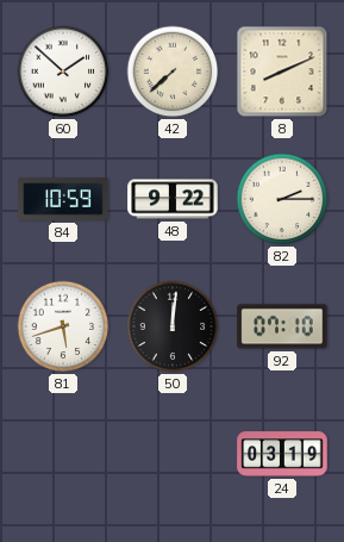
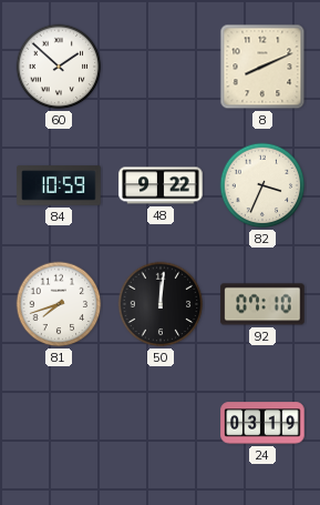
42: 7:38 -> none
82: 2:15 -> 3:34
81: 5:42 -> 7:42
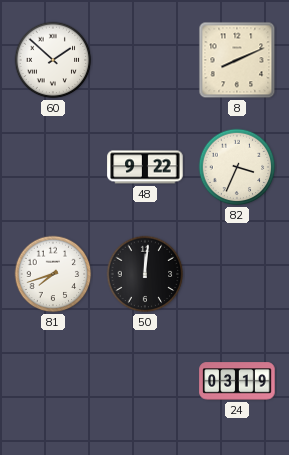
84: 10:59 -> none
92: 07:10 -> none
